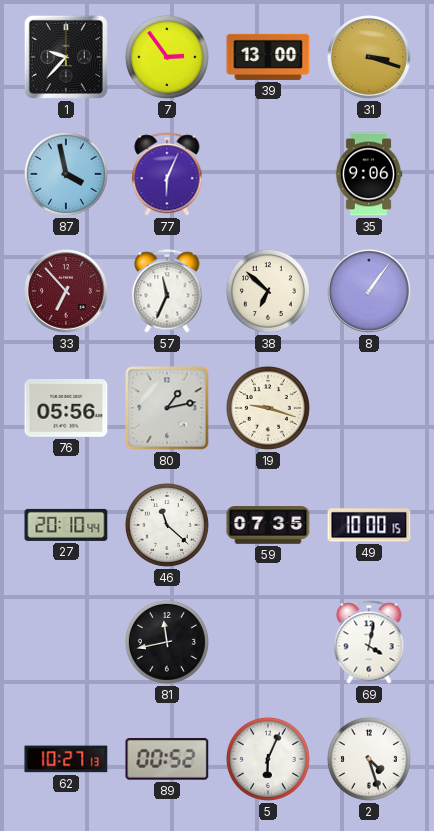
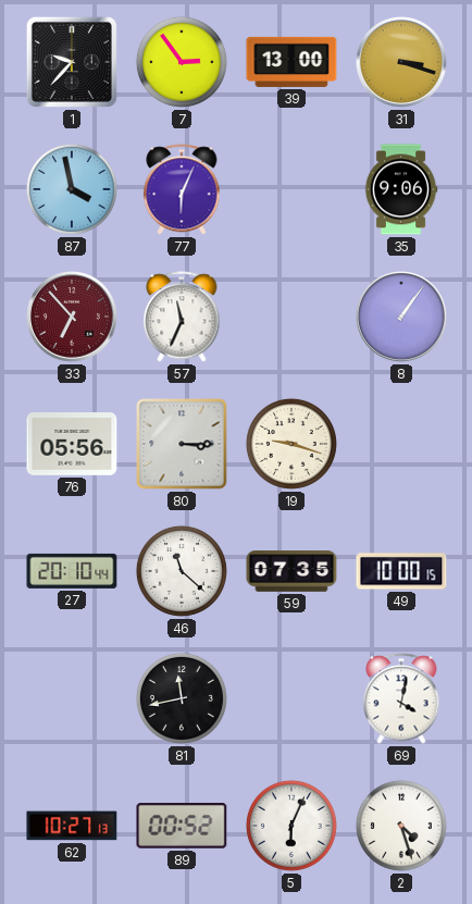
38: 6:52 -> none
80: 1:13 -> 3:15
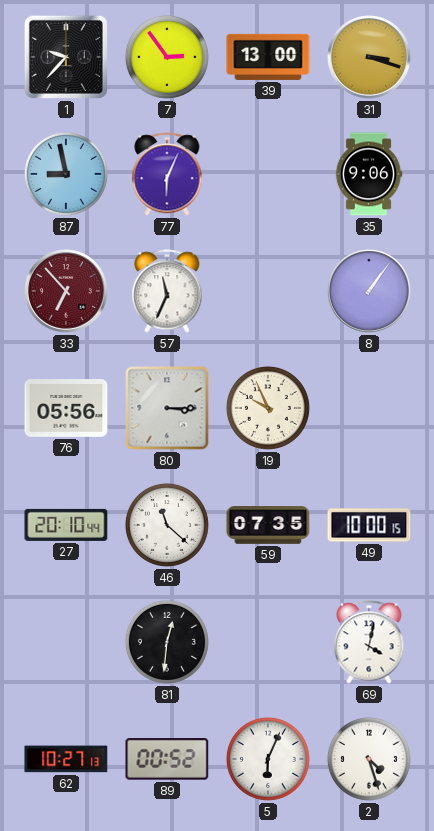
87: 3:58 -> 8:58
19: 9:18 -> 9:56
81: 11:43 -> 12:31
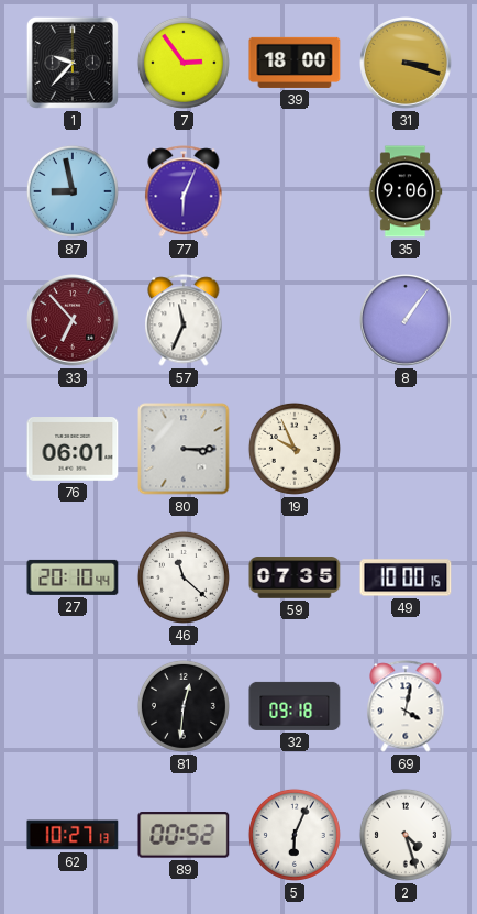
39: 13:00 -> 18:00
76: 05:56 -> 06:01
32: none -> 09:18
